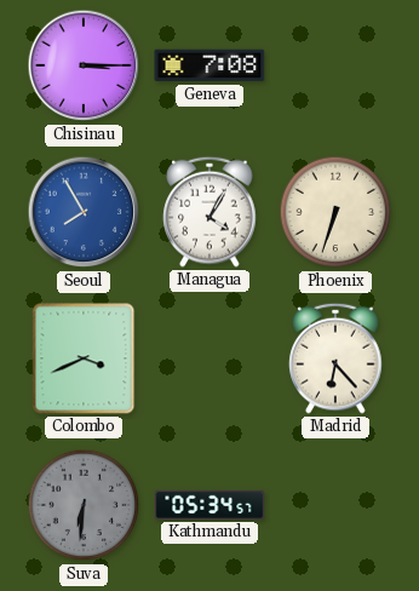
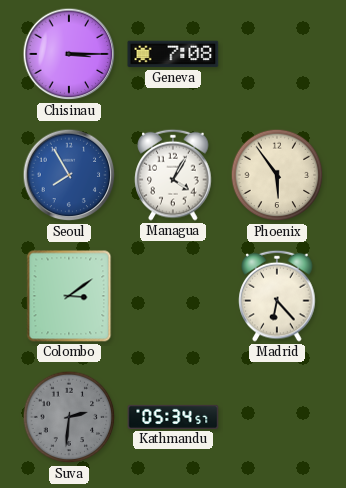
Phoenix: 6:33 -> 5:54
Colombo: 3:41 -> 3:09
Suva: 6:31 -> 2:31
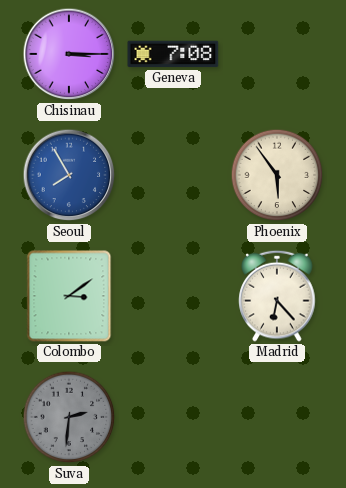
Managua: 4:05 -> none
Kathmandu: 05:34 -> none
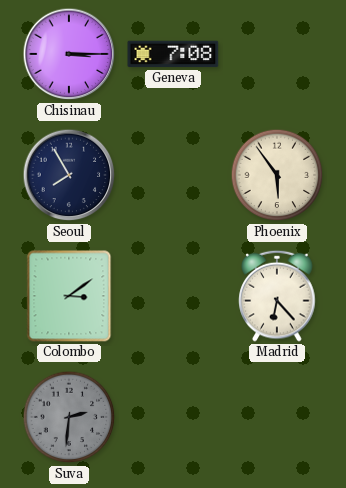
Seoul dial: blue -> navy
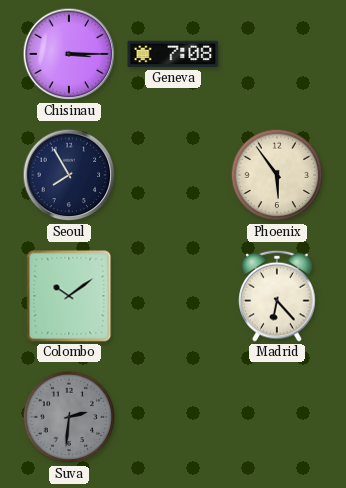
Colombo: 3:09 -> 10:09
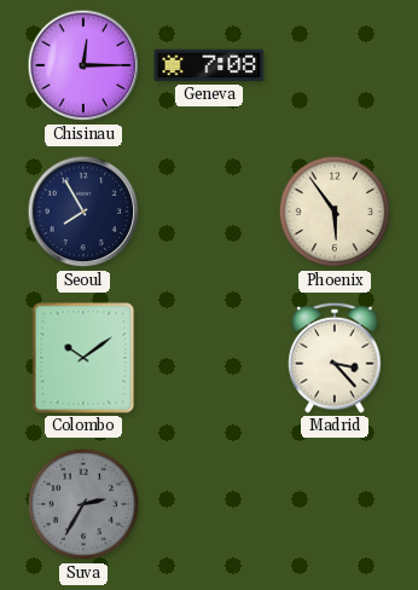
Chisinau: 3:15 -> 12:15
Madrid: 6:23 -> 3:23
Suva: 2:31 -> 2:35
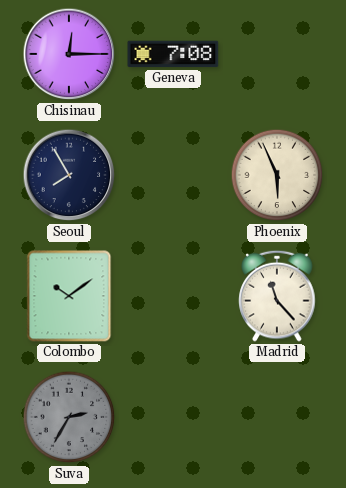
Phoenix: 5:54 -> 5:56
Madrid: 3:23 -> 11:23
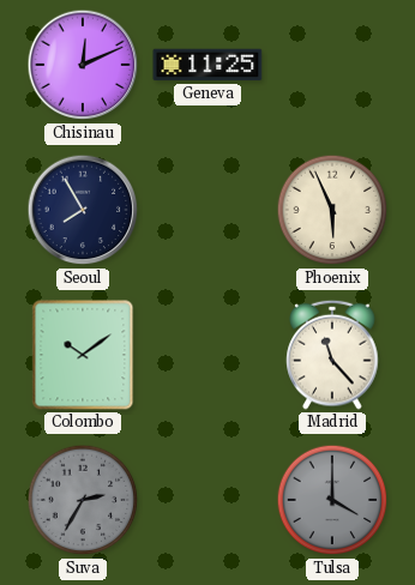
Chisinau: 12:15 -> 12:11
Geneva: 7:08 -> 11:25
Tulsa: none -> 4:00
